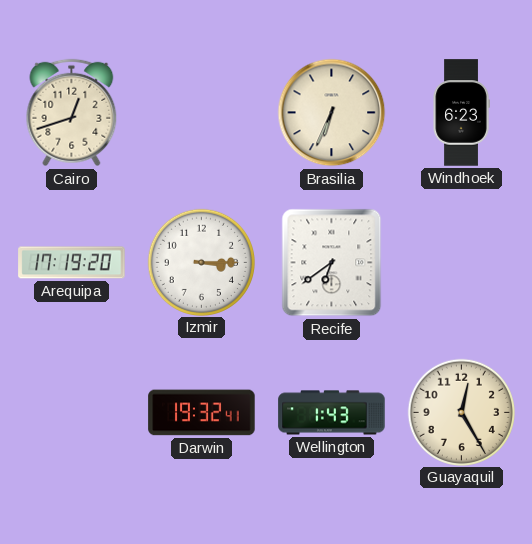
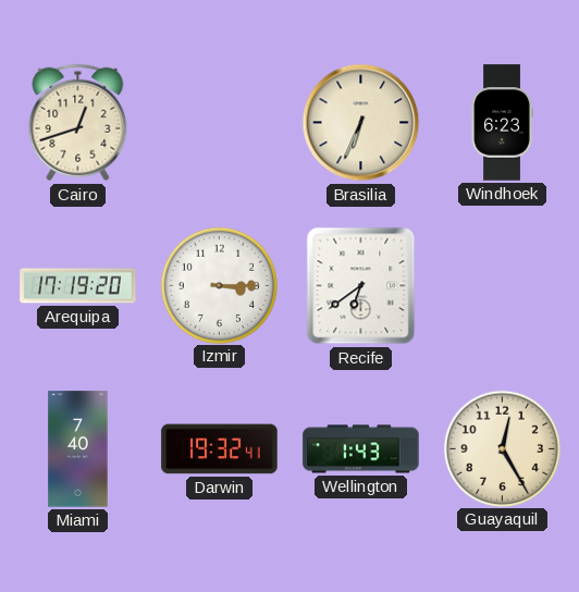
Miami: none -> 7:40
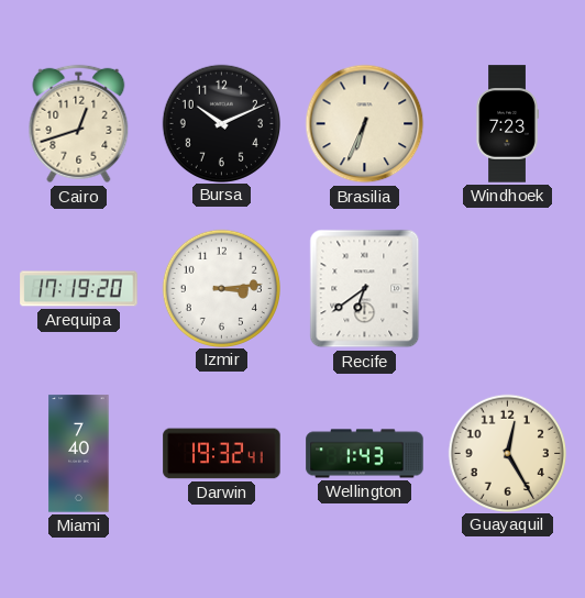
Bursa: none -> 10:11
Windhoek: 6:23 -> 7:23
Izmir: 3:15 -> 3:14
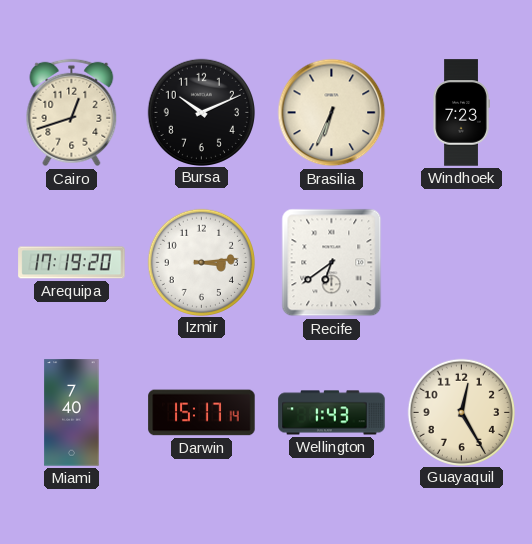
Darwin: 19:32 -> 15:17
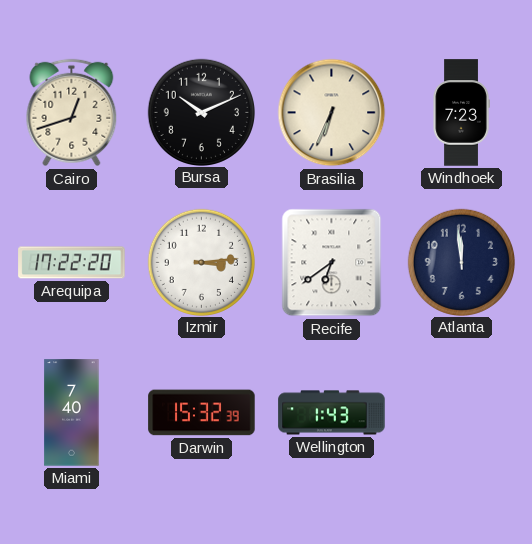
Arequipa: 17:19 -> 17:22
Atlanta: none -> 11:59
Darwin: 15:17 -> 15:32
Guayaquil: 12:25 -> none
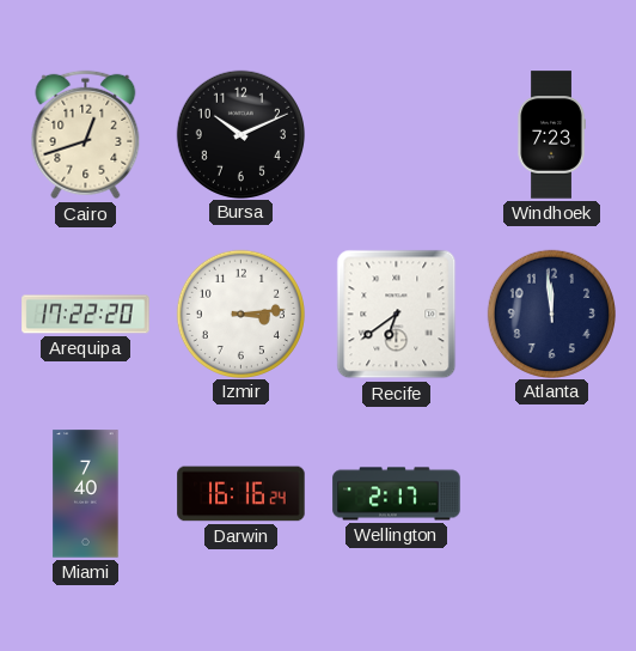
Brasilia: 6:34 -> none
Darwin: 15:32 -> 16:16
Wellington: 1:43 -> 2:17
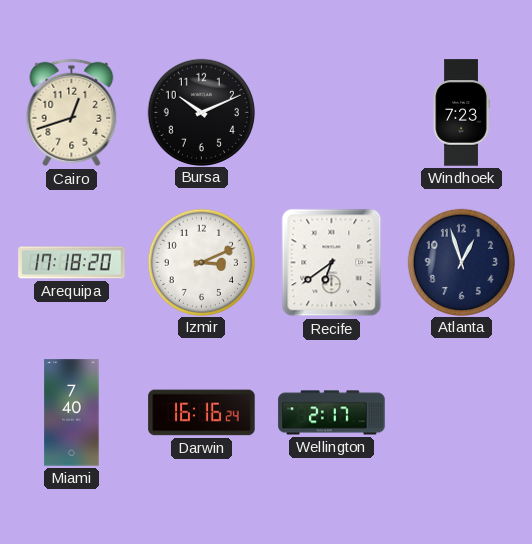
Arequipa: 17:22 -> 17:18
Izmir: 3:14 -> 3:11
Atlanta: 11:59 -> 12:57
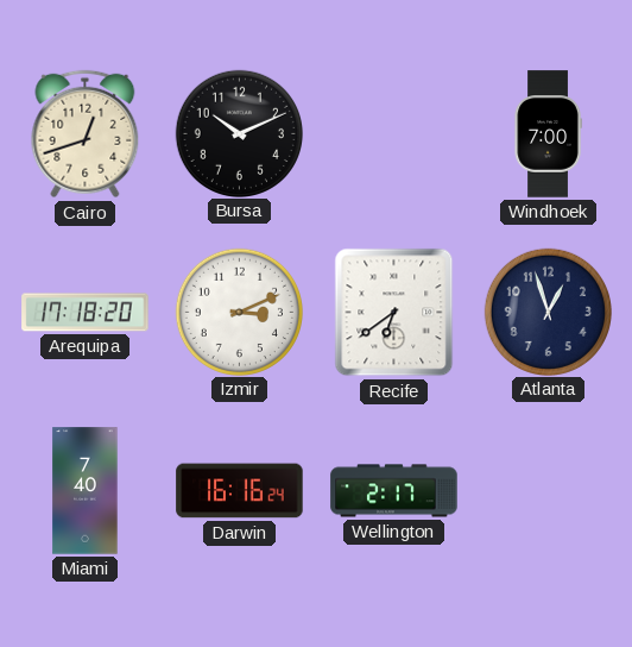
Windhoek: 7:23 -> 7:00
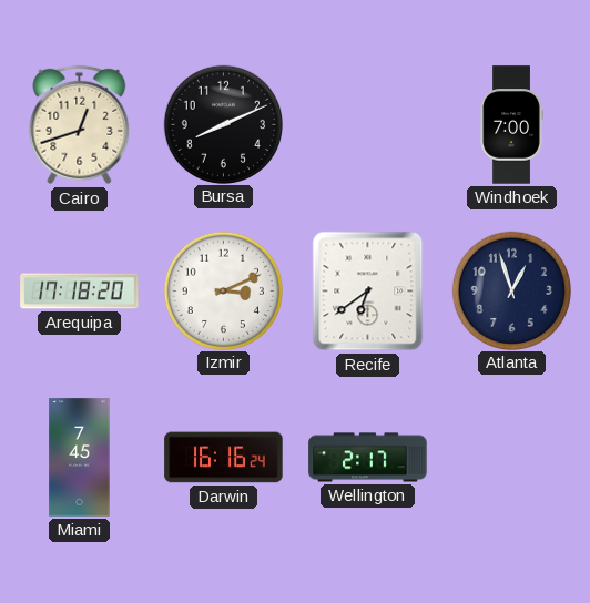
Bursa: 10:11 -> 8:11
Miami: 7:40 -> 7:45
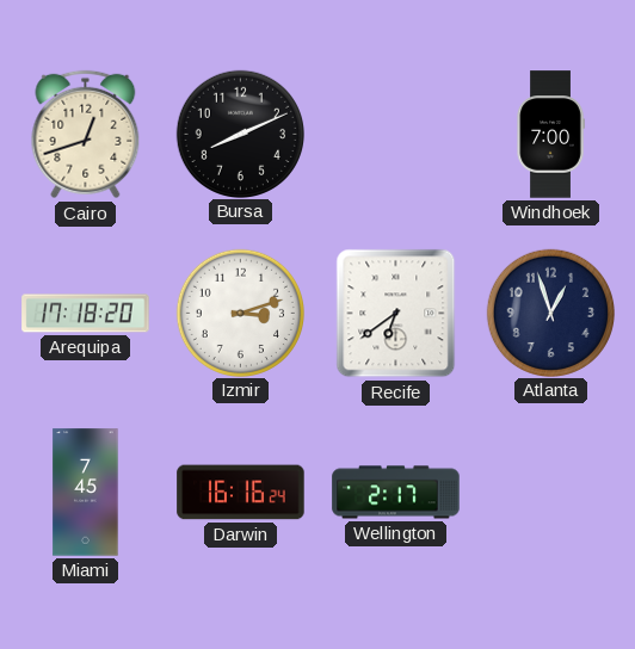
Izmir: 3:11 -> 3:12
